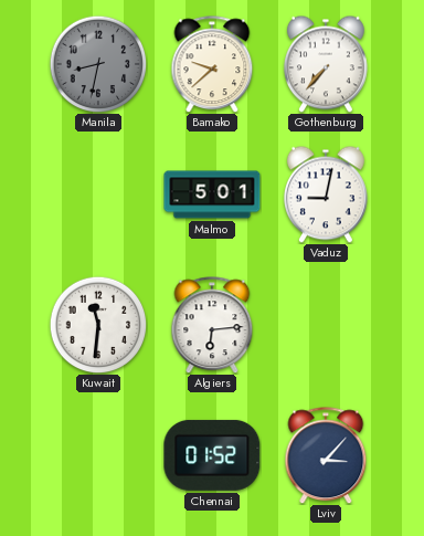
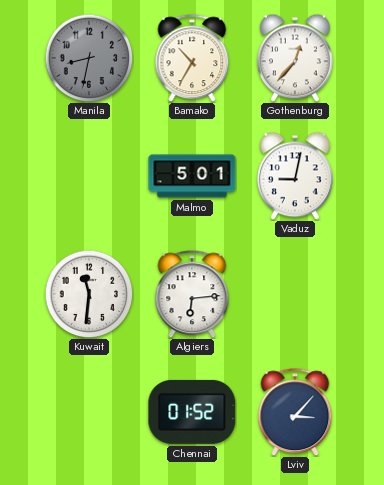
Bamako: 9:38 -> 10:35
Gothenburg: 7:37 -> 12:37
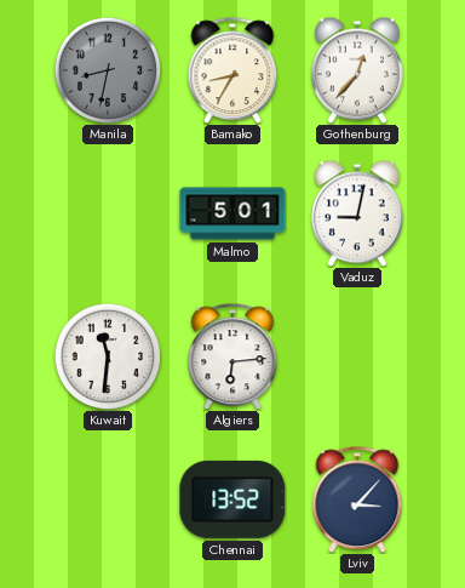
Bamako: 10:35 -> 8:35
Chennai: 01:52 -> 13:52
